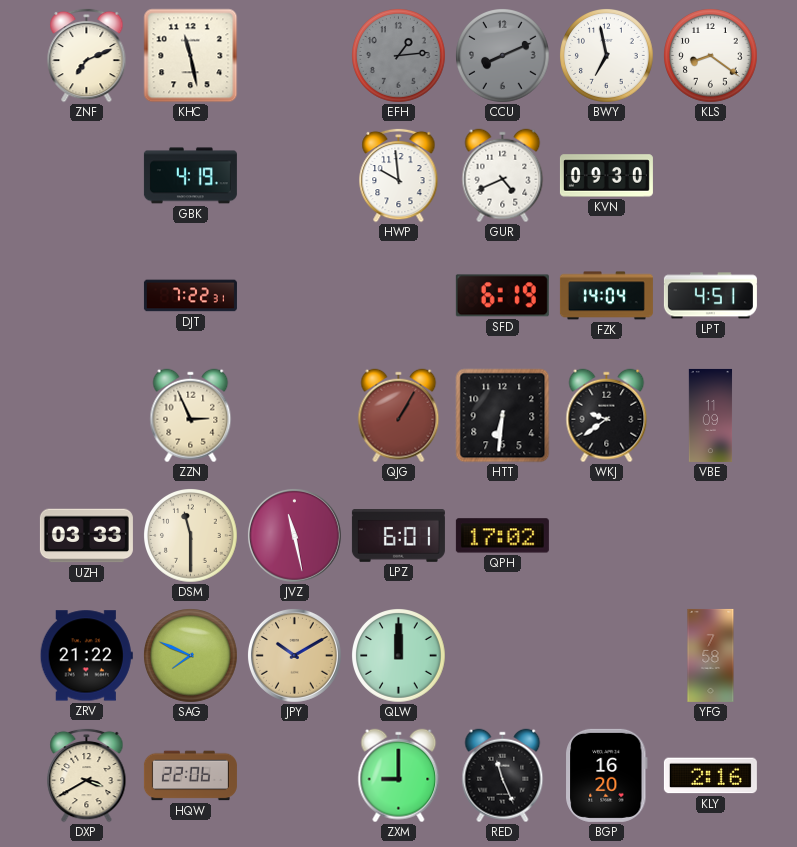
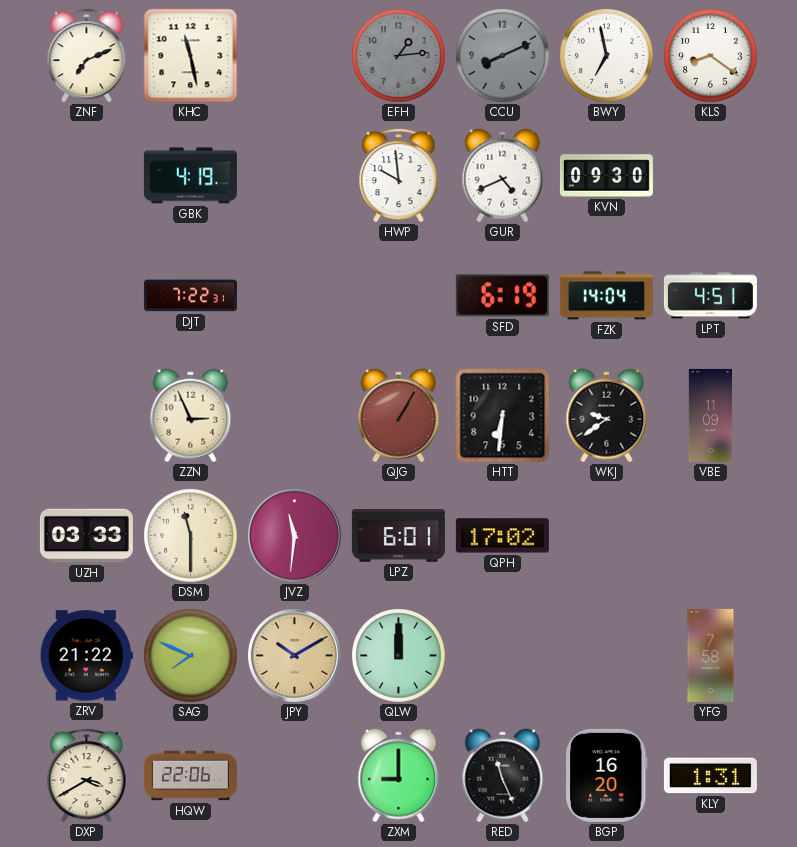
JVZ: 11:28 -> 11:31
KLY: 2:16 -> 1:31
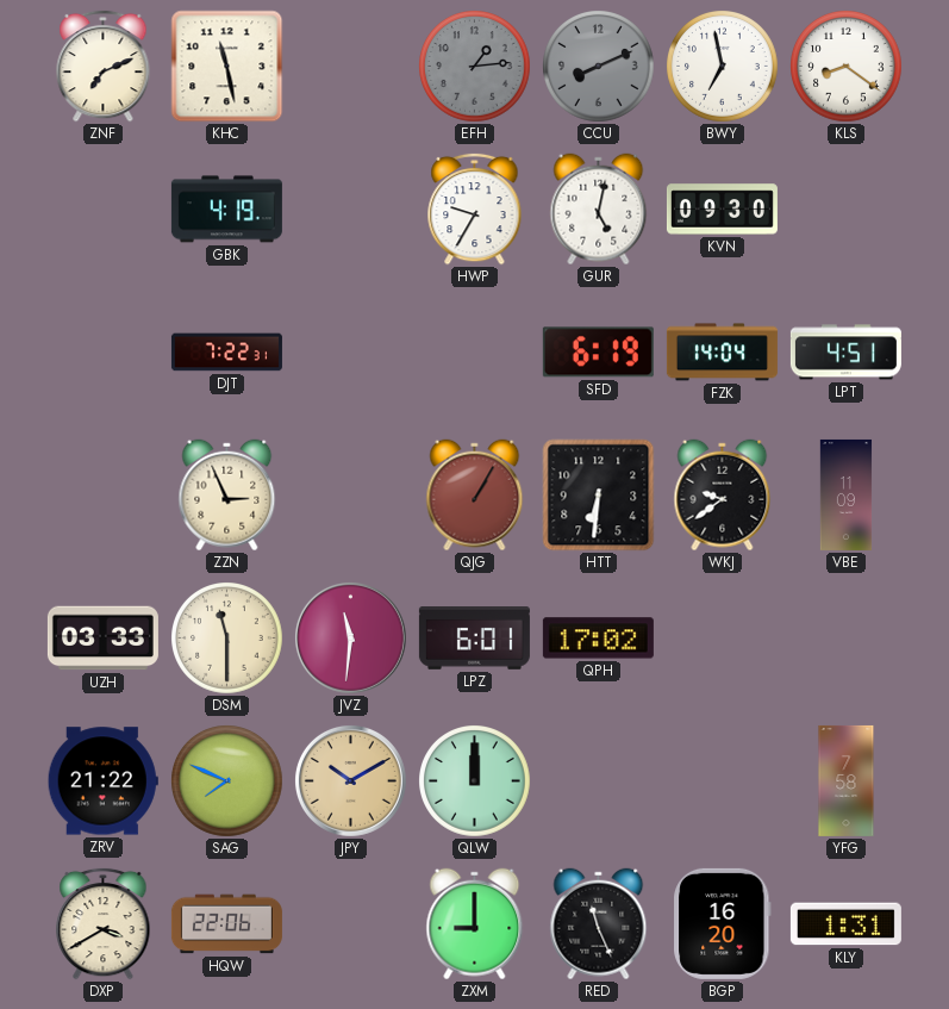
HWP: 9:59 -> 9:35
GUR: 4:41 -> 5:02
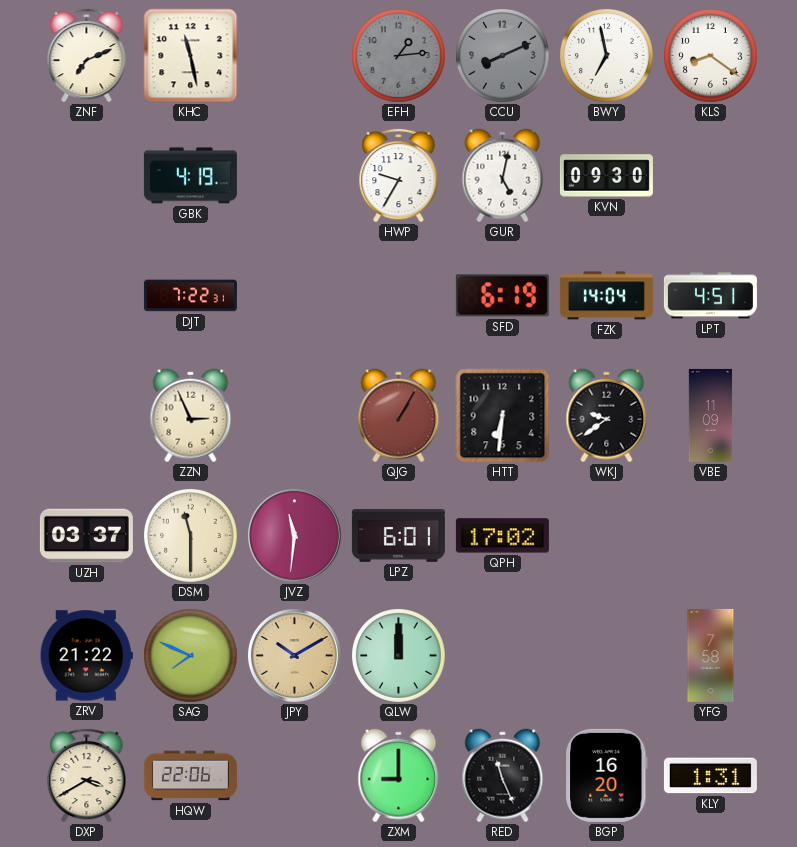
UZH: 03:33 -> 03:37
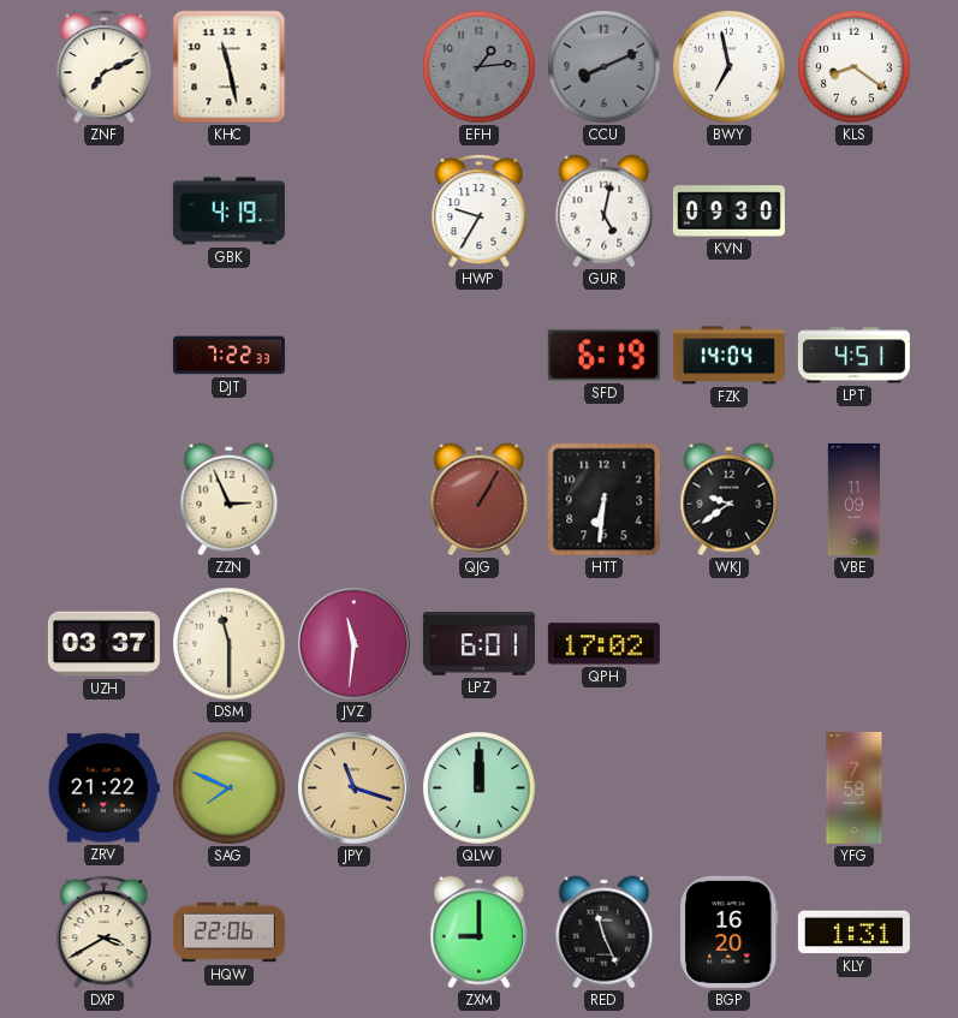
DJT: 7:22:31 -> 7:22:33
JPY: 10:10 -> 11:18
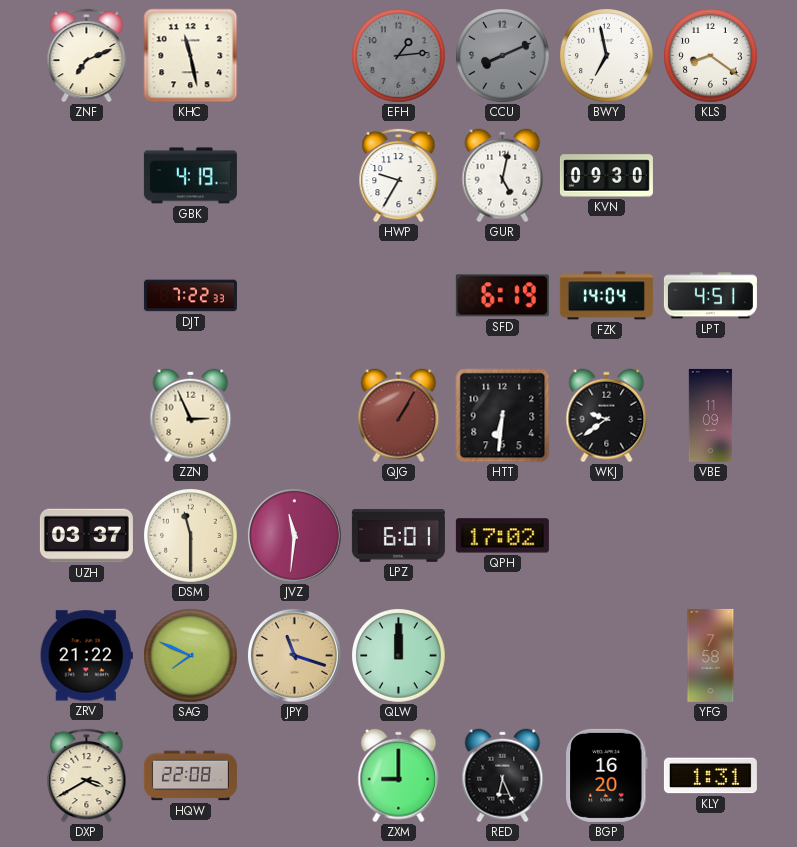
HQW: 22:06 -> 22:08
RED: 11:26 -> 6:26
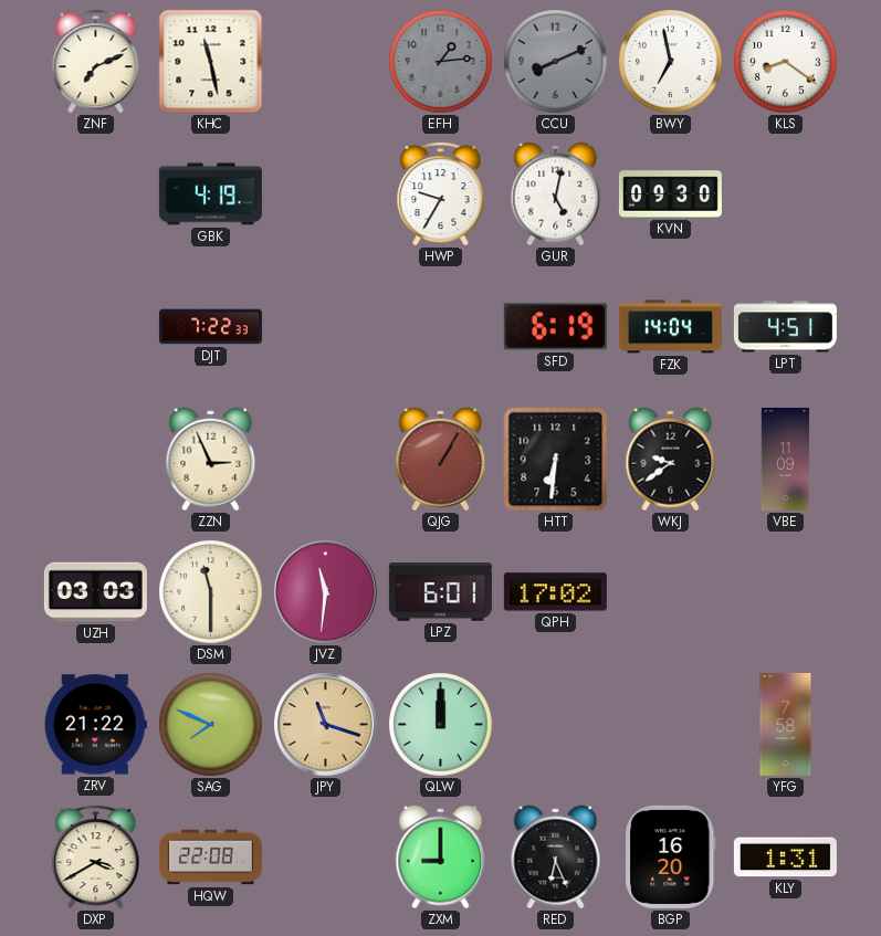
UZH: 03:37 -> 03:03
